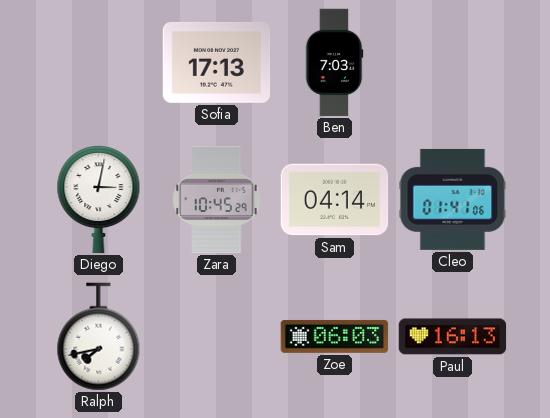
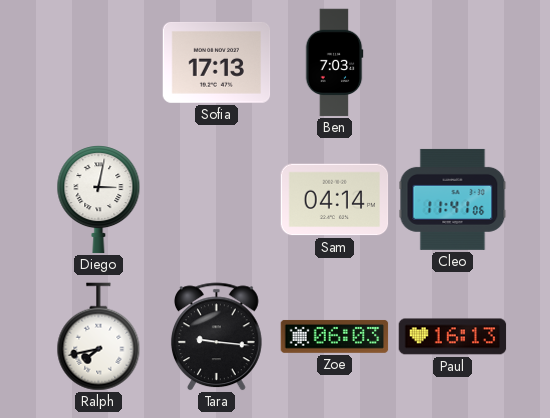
Zara: 10:45 -> none
Cleo: 01:41 -> 11:41
Tara: none -> 9:16
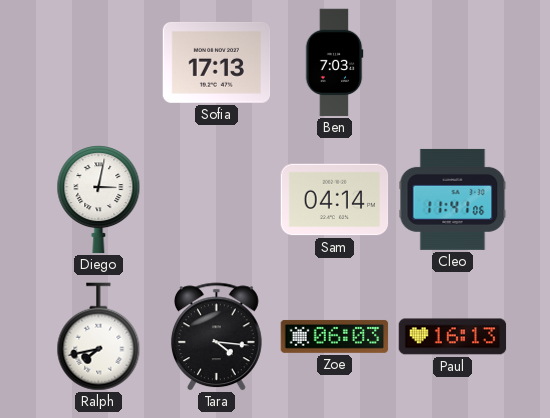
Tara: 9:16 -> 4:16
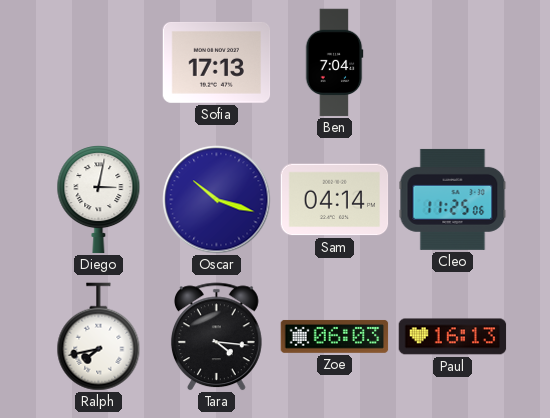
Ben: 7:03 -> 7:04
Oscar: none -> 10:18
Cleo: 11:41 -> 11:25
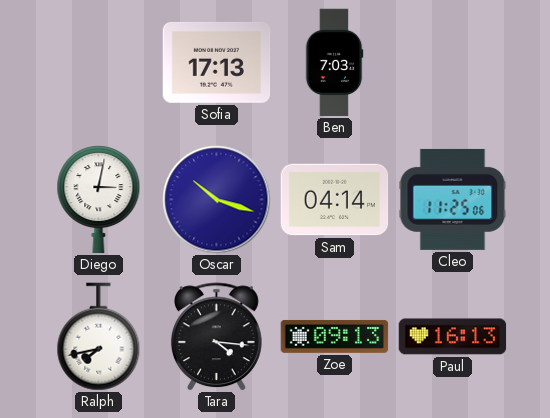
Ben: 7:04 -> 7:03
Zoe: 06:03 -> 09:13
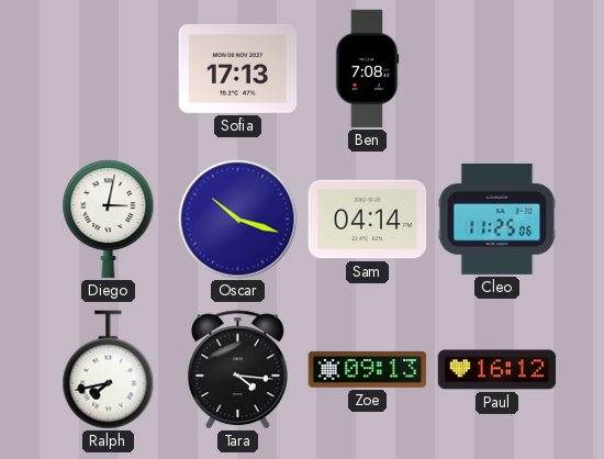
Ben: 7:03 -> 7:08
Paul: 16:13 -> 16:12
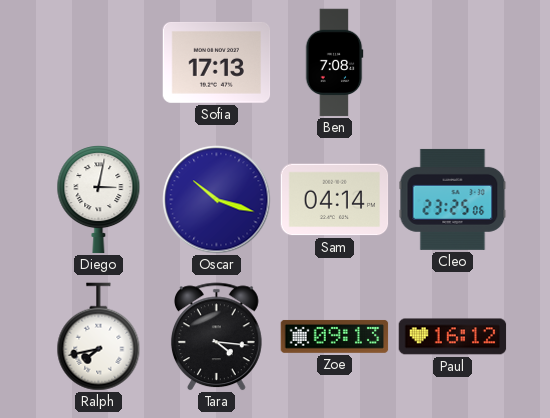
Cleo: 11:25 -> 23:25
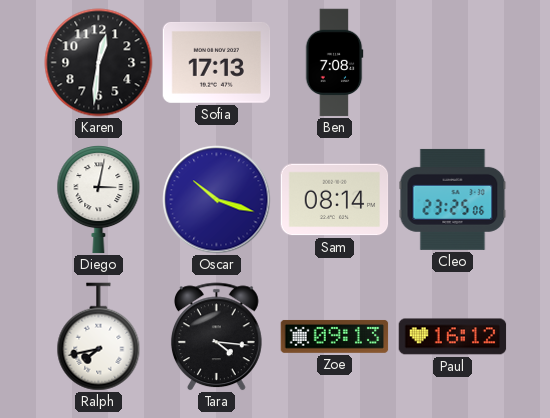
Karen: none -> 12:31
Sam: 04:14 -> 08:14
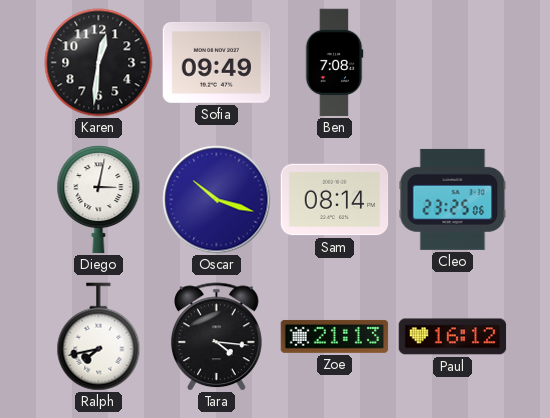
Sofia: 17:13 -> 09:49
Zoe: 09:13 -> 21:13
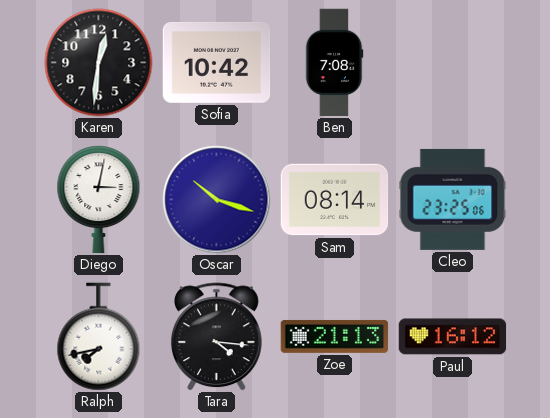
Sofia: 09:49 -> 10:42
